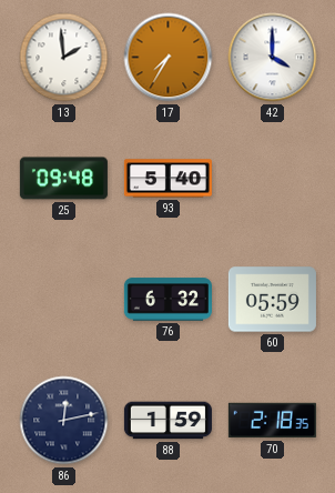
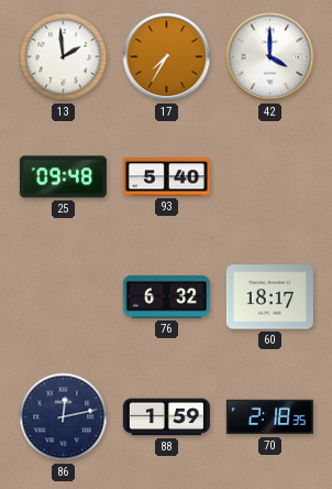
60: 05:59 -> 18:17
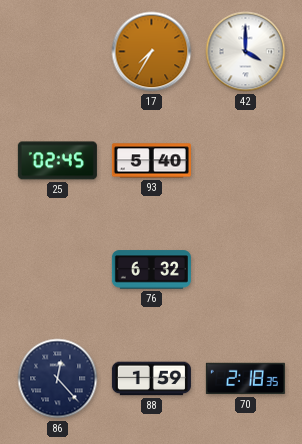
13: 1:59 -> none
25: 09:48 -> 02:45
60: 18:17 -> none
86: 12:13 -> 12:23
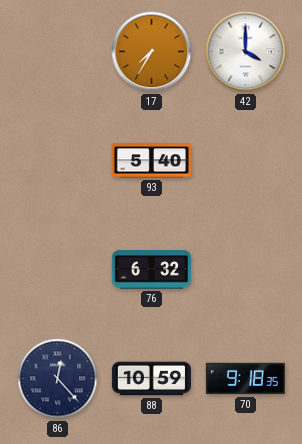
25: 02:45 -> none
88: 1:59 -> 10:59
70: 2:18 -> 9:18
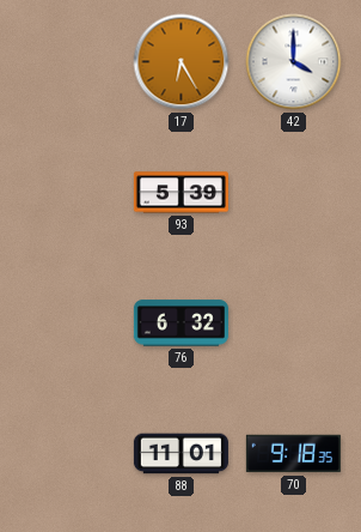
17: 7:35 -> 6:25
93: 5:40 -> 5:39
86: 12:23 -> none
88: 10:59 -> 11:01
